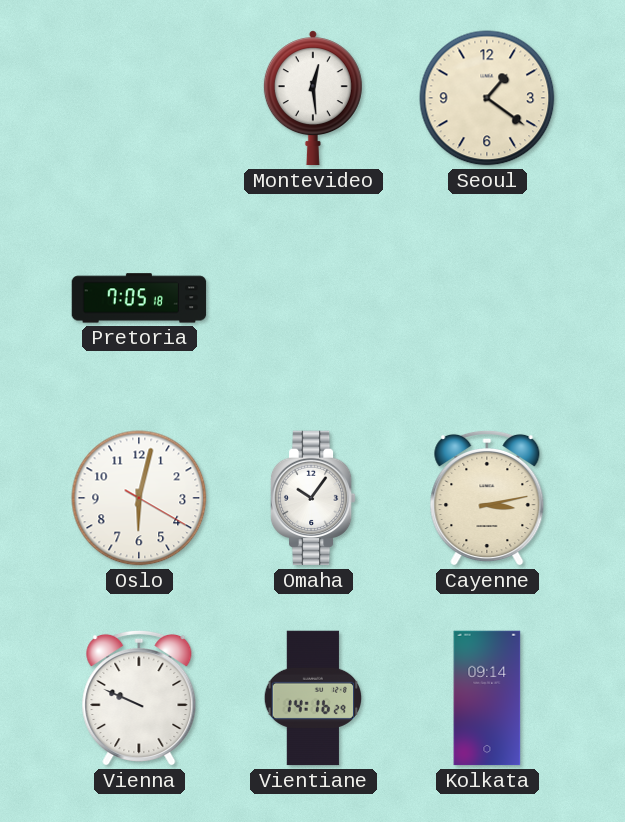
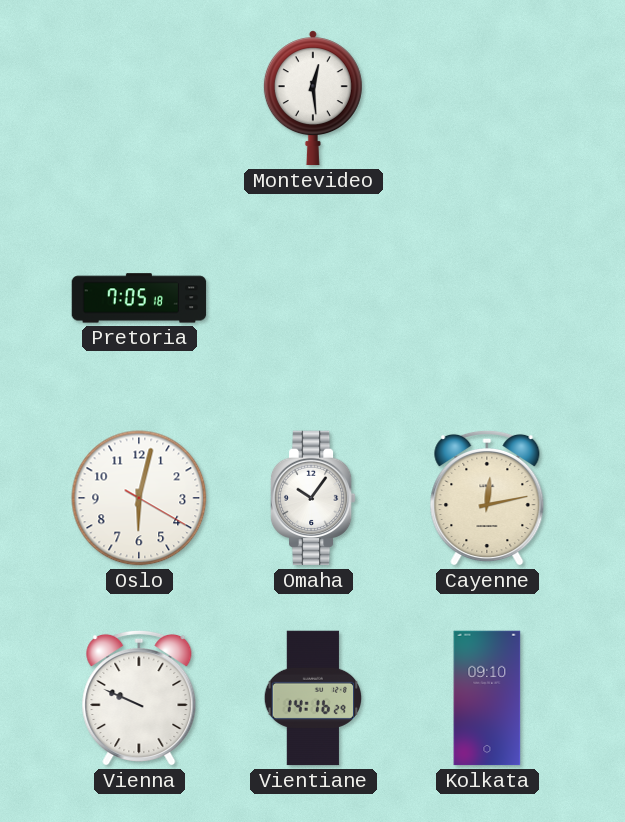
Seoul: 1:21 -> none
Cayenne: 3:13 -> 12:13
Kolkata: 09:14 -> 09:10
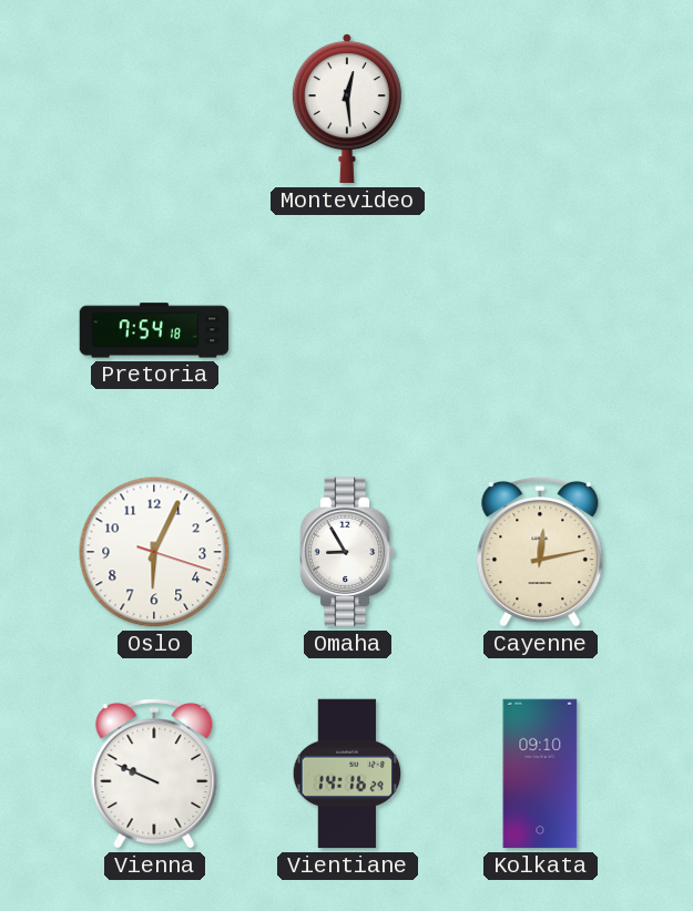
Pretoria: 7:05 -> 7:54
Oslo: 6:02 -> 6:04
Omaha: 10:06 -> 8:55
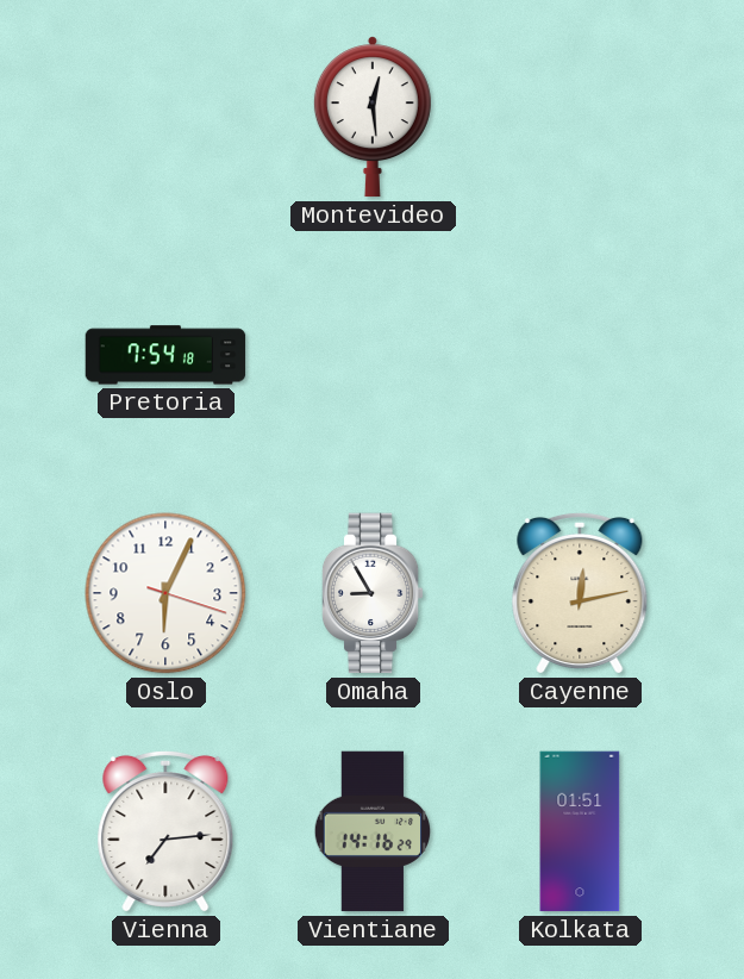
Vienna: 9:49 -> 7:14
Kolkata: 09:10 -> 01:51
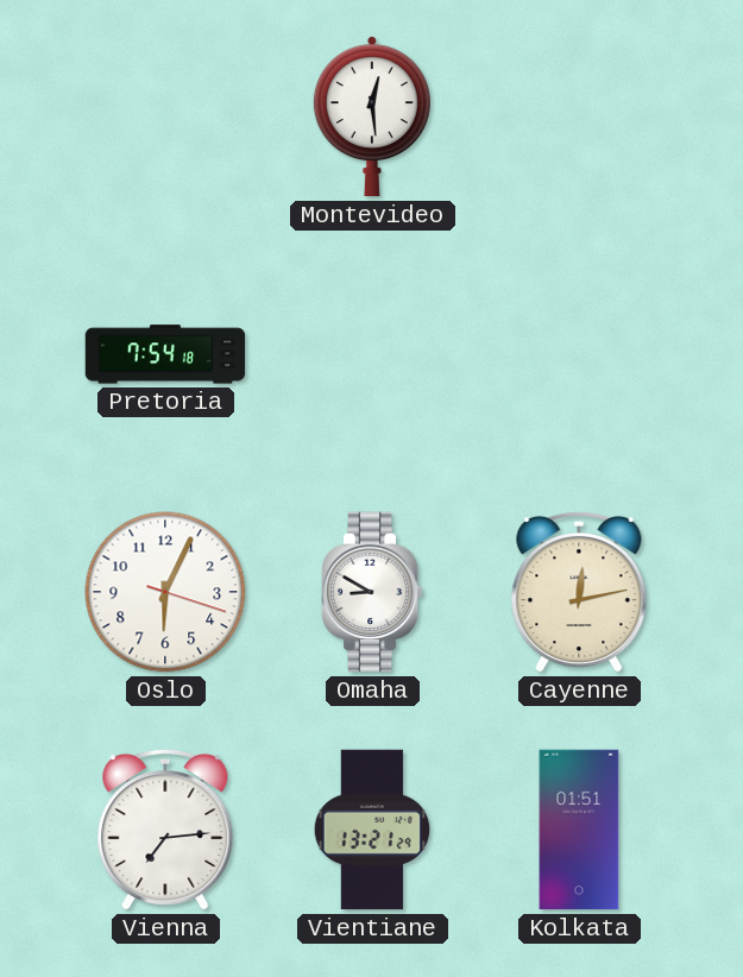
Omaha: 8:55 -> 8:50
Vientiane: 14:16 -> 13:21
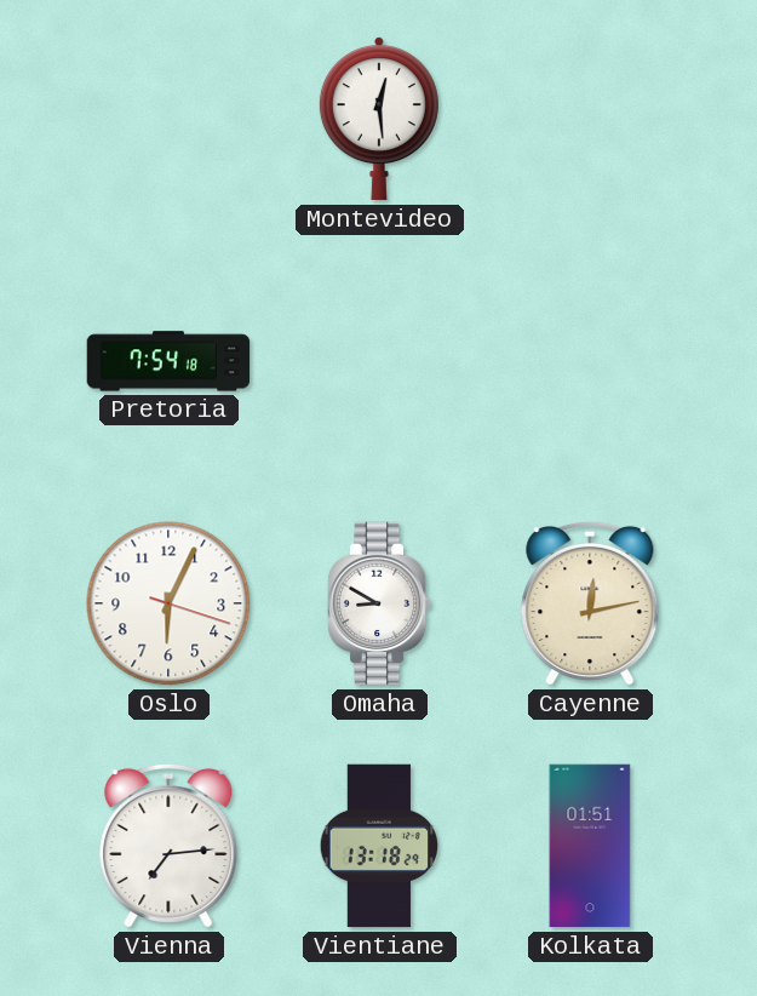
Vientiane: 13:21 -> 13:18
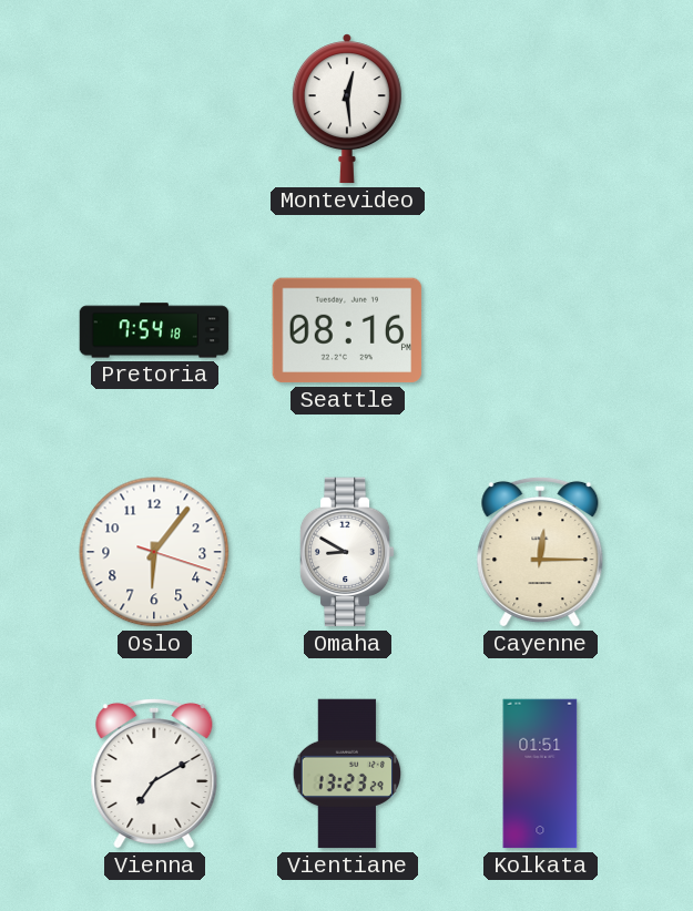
Seattle: none -> 08:16
Oslo: 6:04 -> 6:06
Cayenne: 12:13 -> 12:15
Vienna: 7:14 -> 7:10
Vientiane: 13:18 -> 13:23
